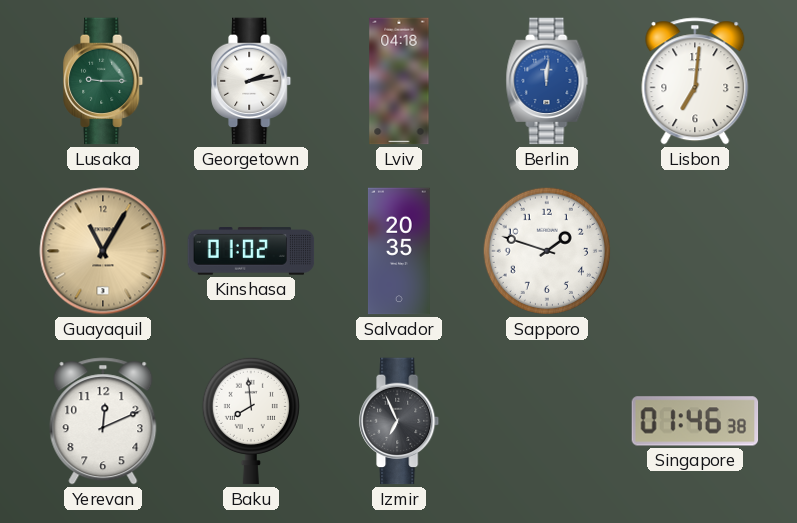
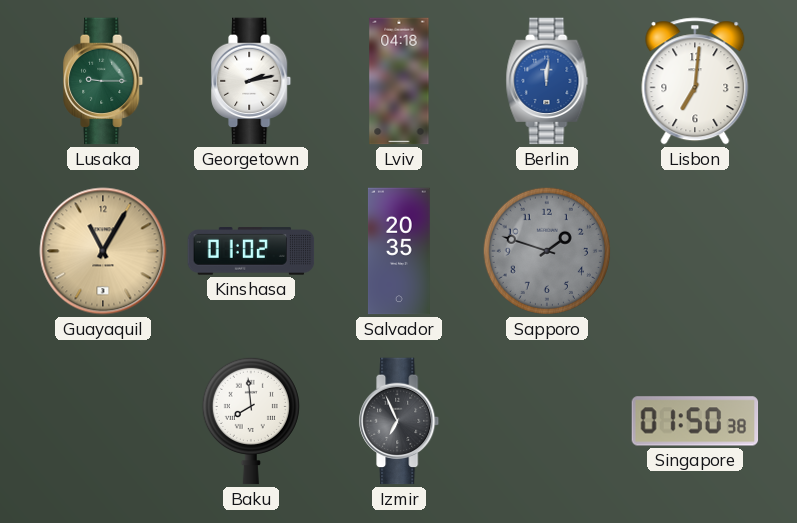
Sapporo dial: white -> grey
Yerevan: 12:11 -> none
Singapore: 01:46 -> 01:50
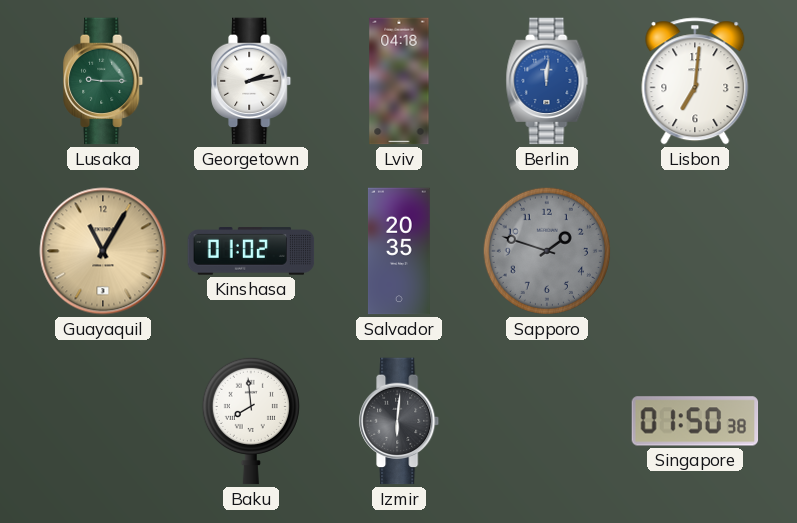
Izmir: 6:56 -> 6:01
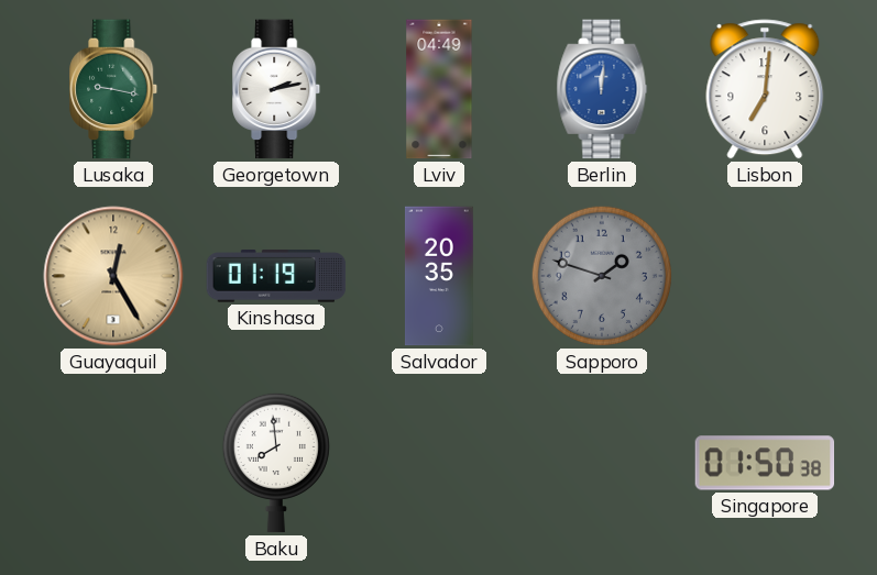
Lusaka: 9:15 -> 9:17
Lviv: 04:18 -> 04:49
Guayaquil: 11:05 -> 12:25
Kinshasa: 01:02 -> 01:19
Izmir: 6:01 -> none
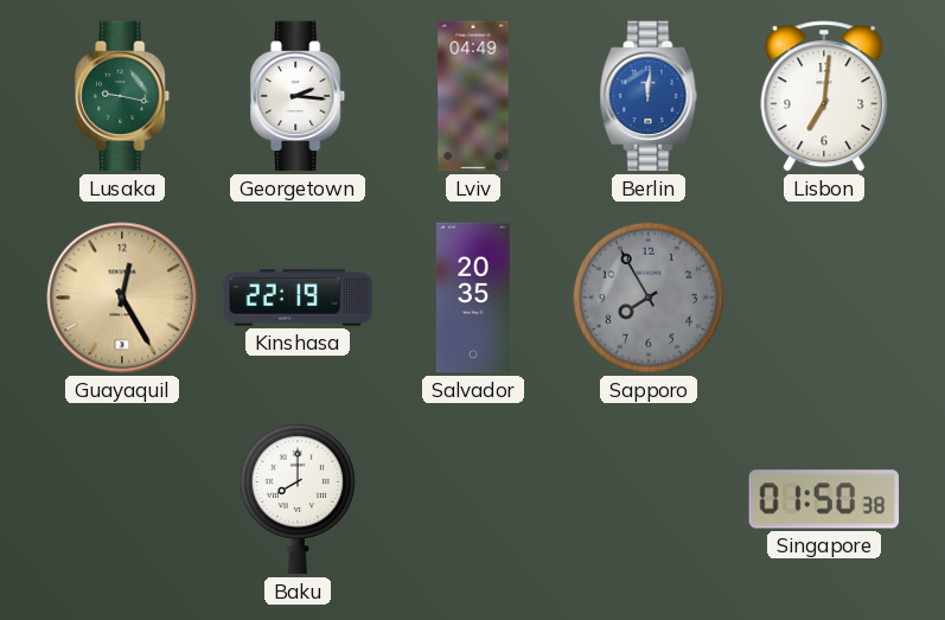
Georgetown: 2:13 -> 2:16
Kinshasa: 01:19 -> 22:19
Sapporo: 1:48 -> 7:55
Baku: 7:59 -> 8:00
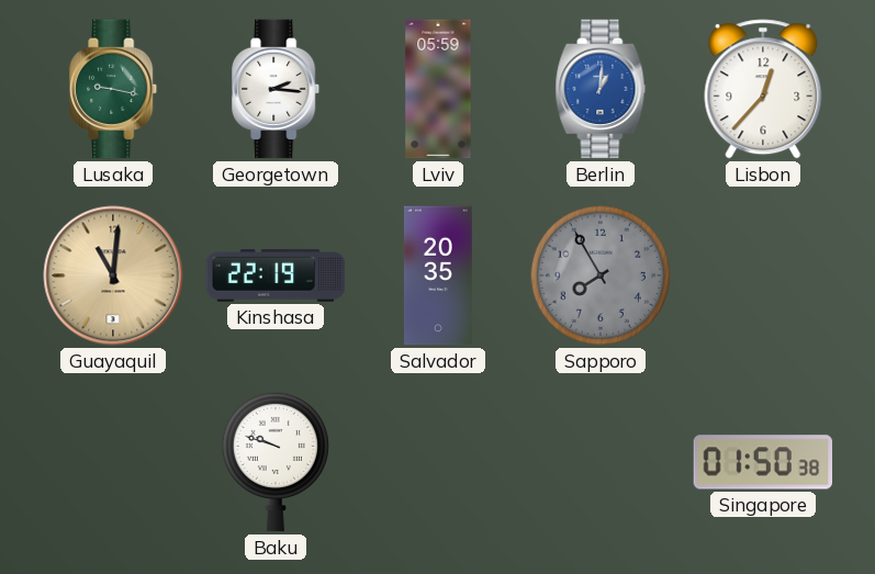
Lviv: 04:49 -> 05:59
Berlin: 12:01 -> 1:01
Lisbon: 7:01 -> 12:37
Guayaquil: 12:25 -> 11:01
Baku: 8:00 -> 9:48
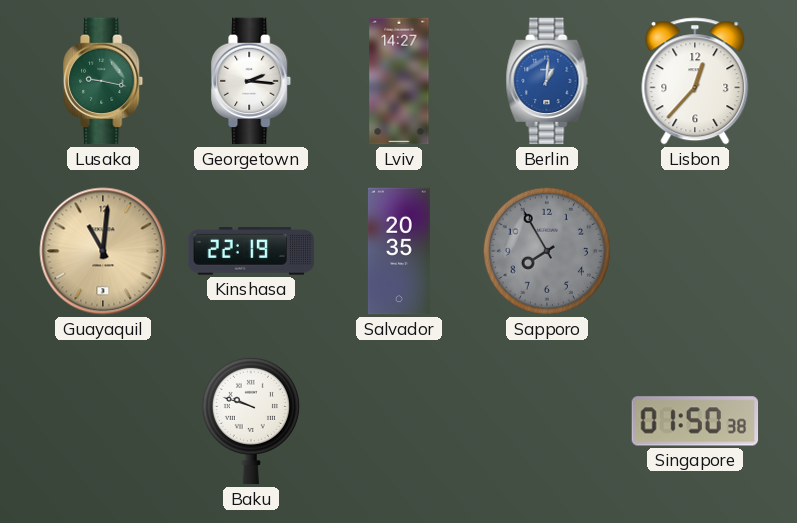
Lviv: 05:59 -> 14:27
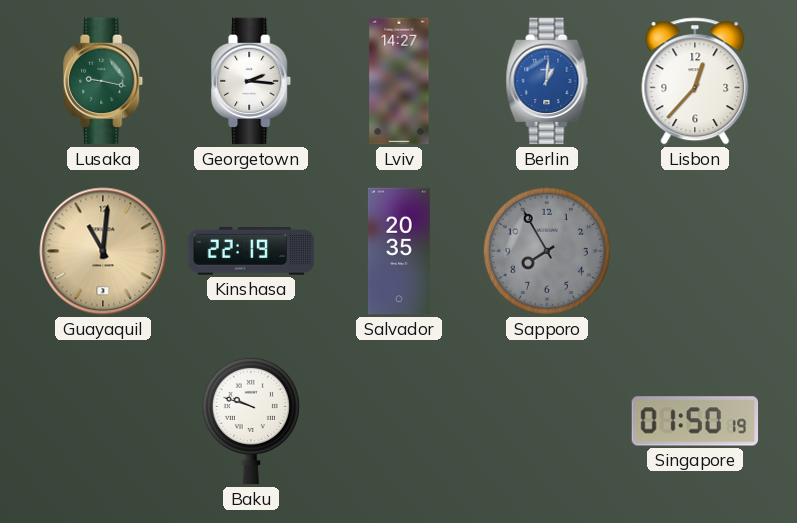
Singapore: 01:50:38 -> 01:50:19
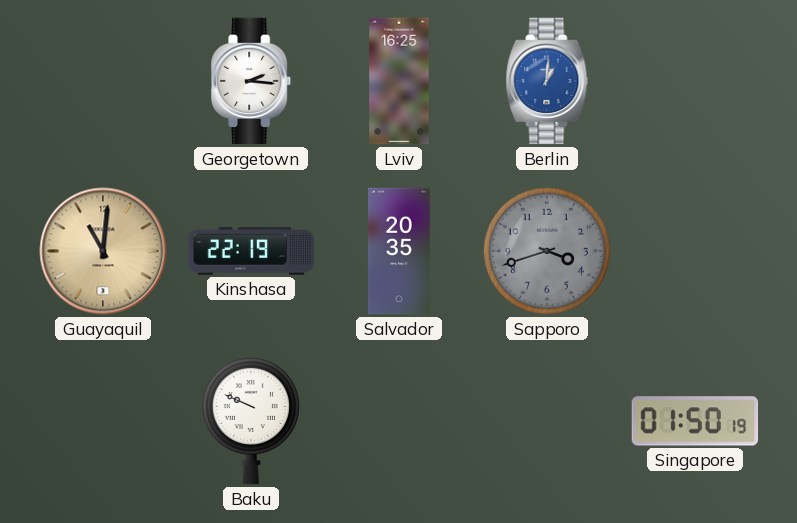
Lusaka: 9:17 -> none
Lviv: 14:27 -> 16:25
Lisbon: 12:37 -> none
Sapporo: 7:55 -> 3:42
Baku: 9:48 -> 9:49
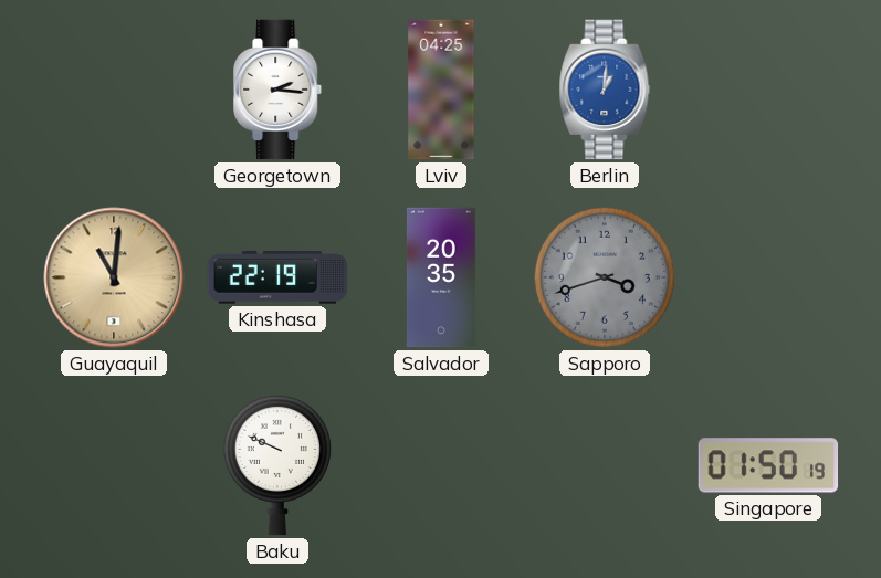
Lviv: 16:25 -> 04:25
